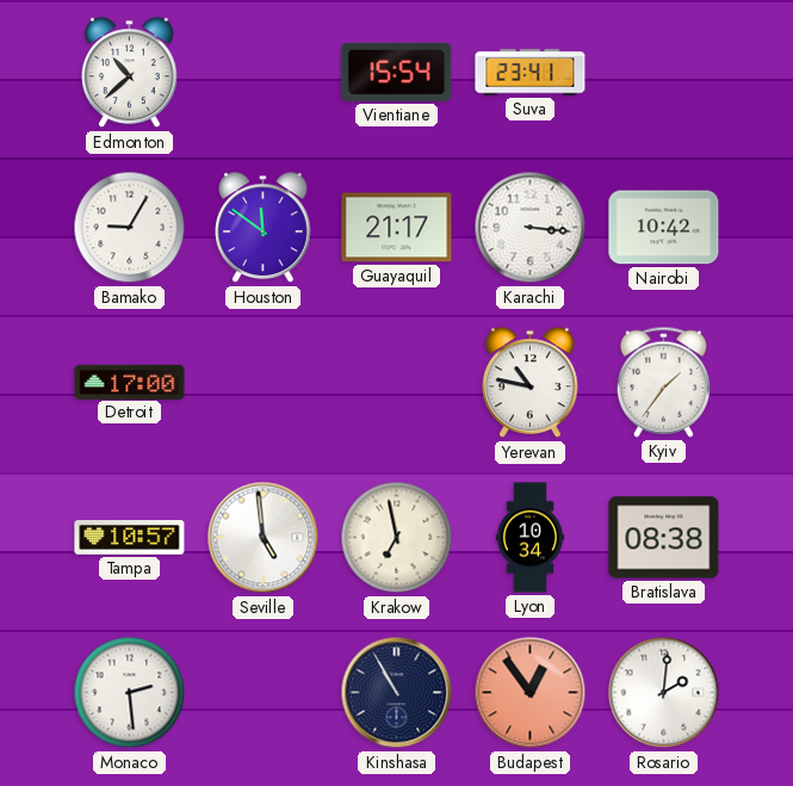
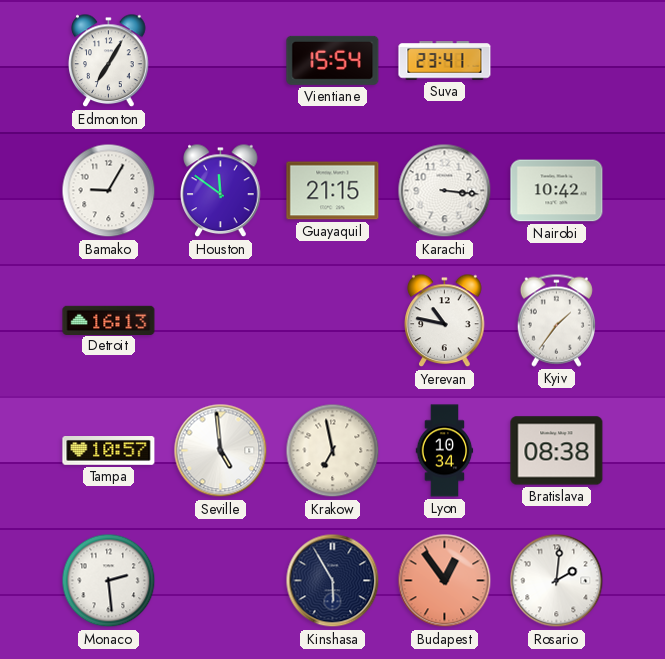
Edmonton: 10:38 -> 7:05
Guayaquil: 21:17 -> 21:15
Detroit: 17:00 -> 16:13
Kinshasa: 10:55 -> 5:55
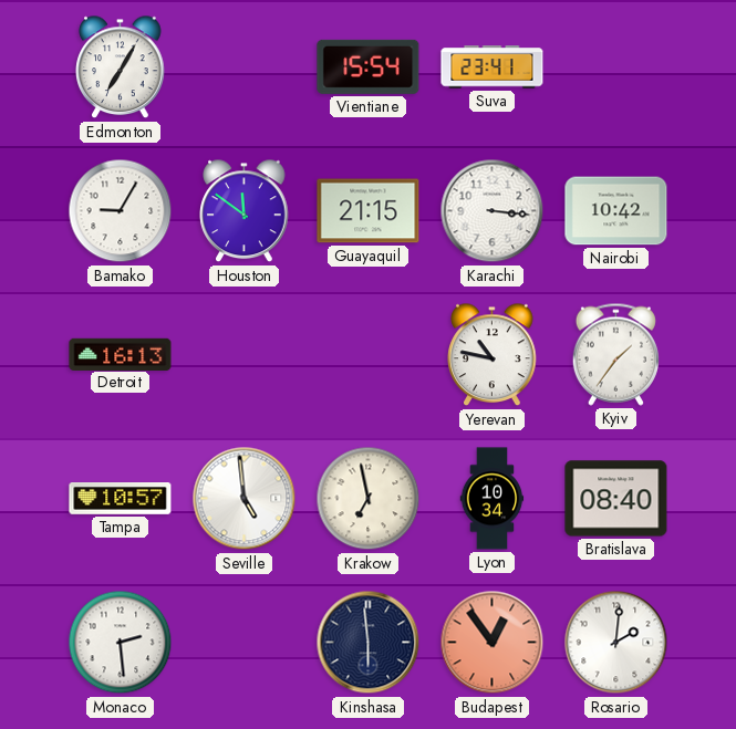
Bratislava: 08:38 -> 08:40
Kinshasa: 5:55 -> 5:59
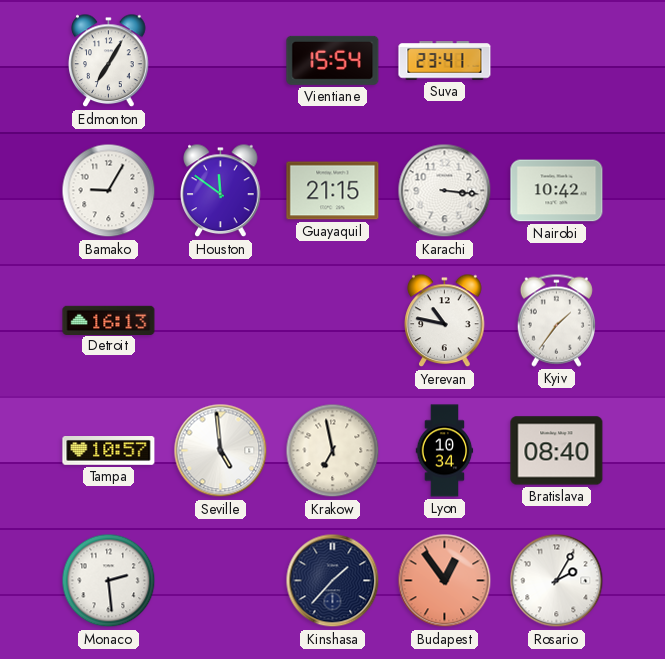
Kinshasa: 5:59 -> 1:37
Rosario: 2:01 -> 2:05
